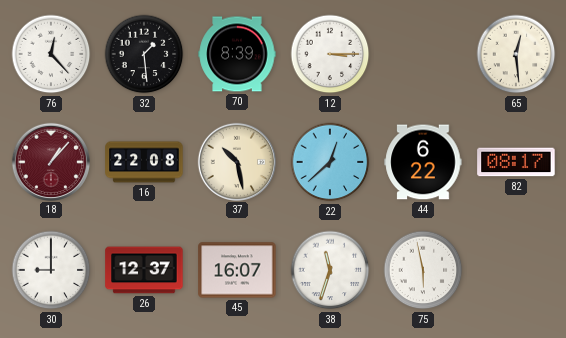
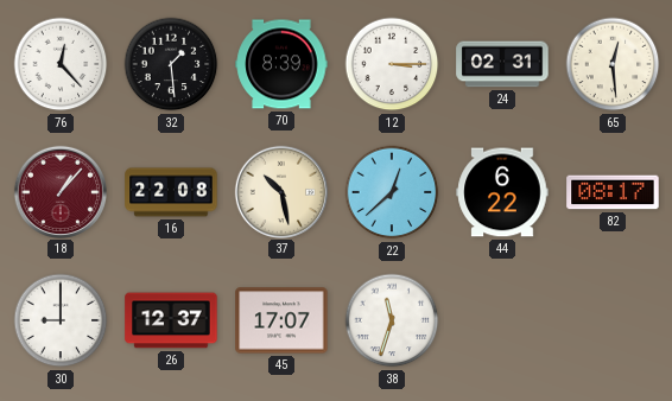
24: none -> 02:31
45: 16:07 -> 17:07
75: 5:58 -> none
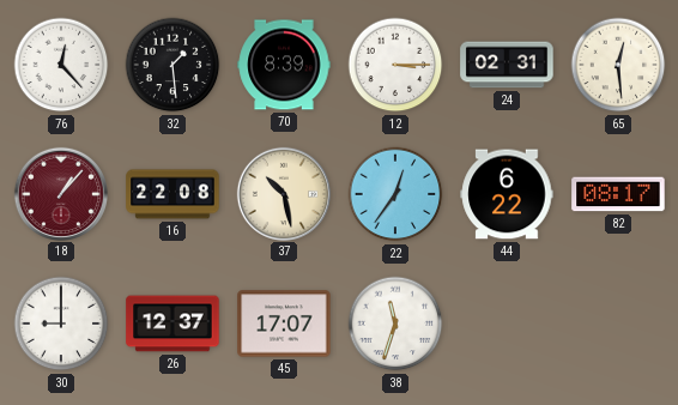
22: 12:38 -> 12:36
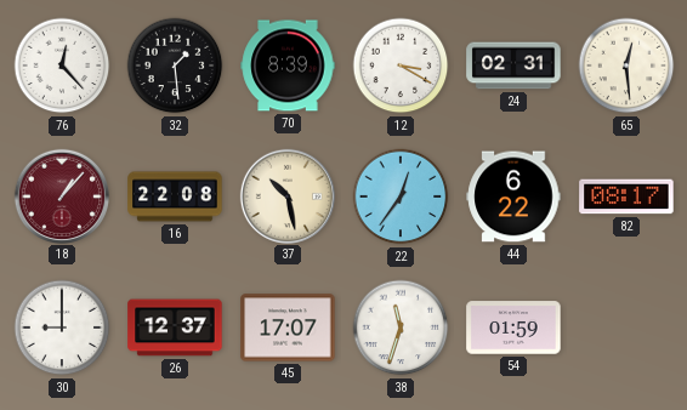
12: 3:15 -> 3:20
54: none -> 01:59
